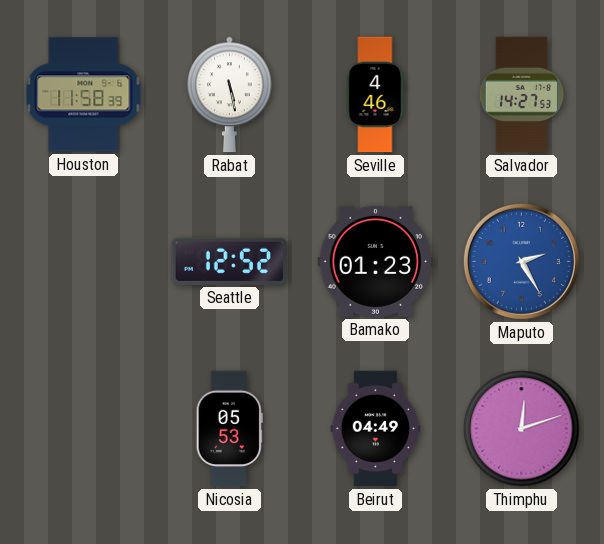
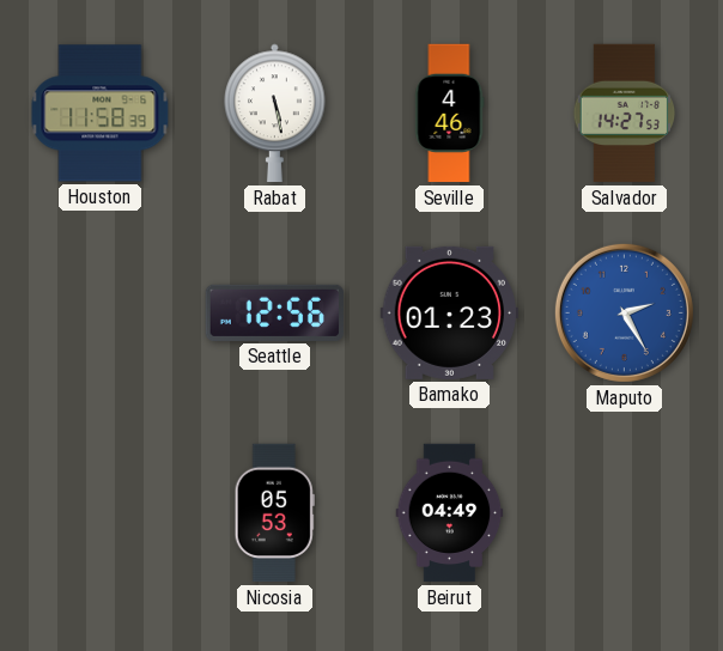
Seattle: 12:52 -> 12:56
Thimphu: 12:12 -> none
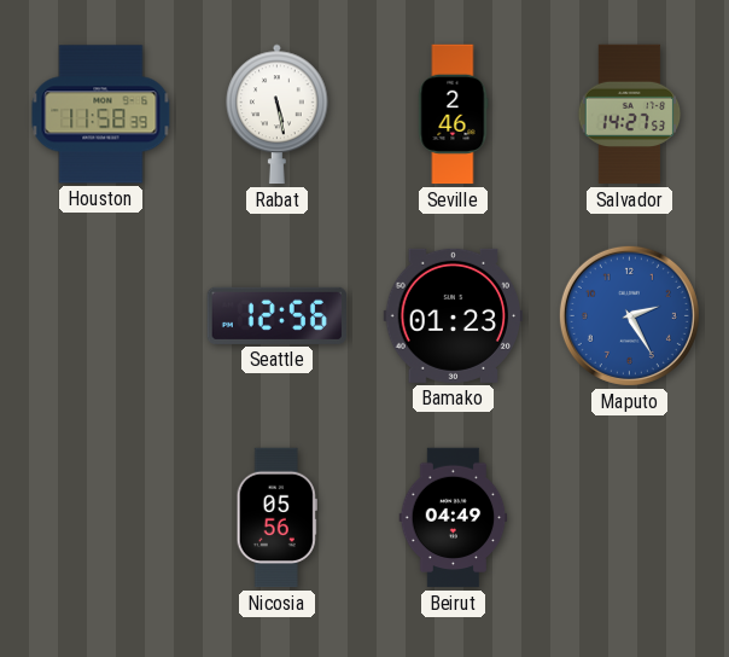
Seville: 4:46 -> 2:46
Nicosia: 05:53 -> 05:56
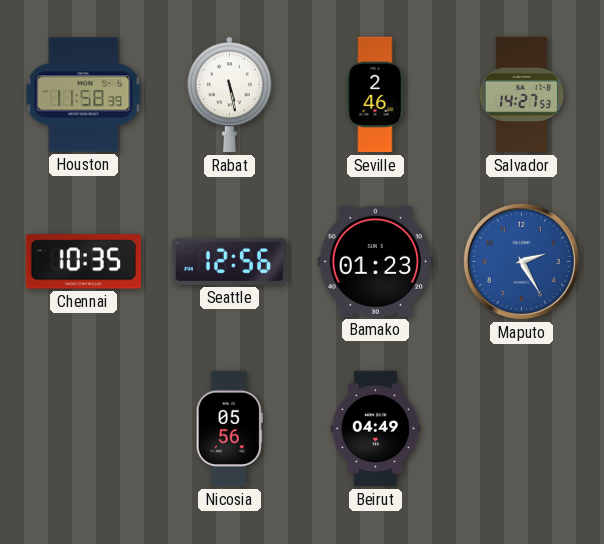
Chennai: none -> 10:35
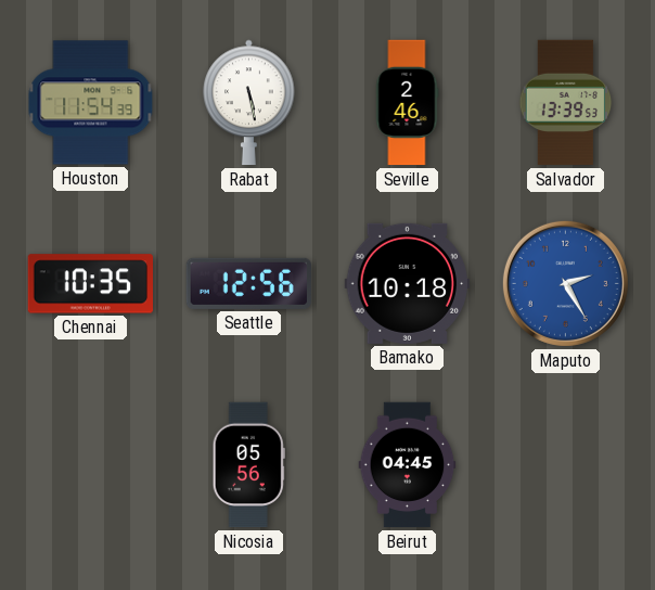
Houston: 11:58 -> 11:54
Salvador: 14:27 -> 13:39
Bamako: 01:23 -> 10:18
Beirut: 04:49 -> 04:45
